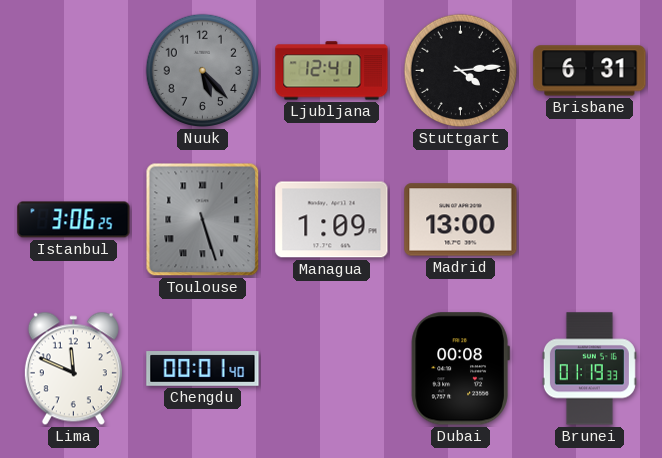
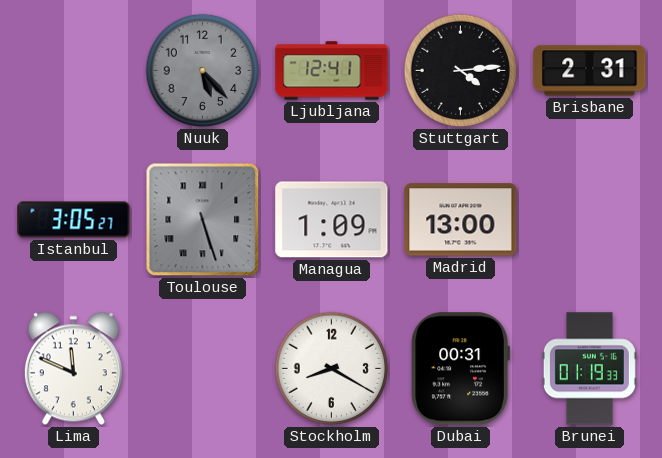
Brisbane: 6:31 -> 2:31
Istanbul: 3:06 -> 3:05
Chengdu: 00:01 -> none
Stockholm: none -> 8:20
Dubai: 00:08 -> 00:31
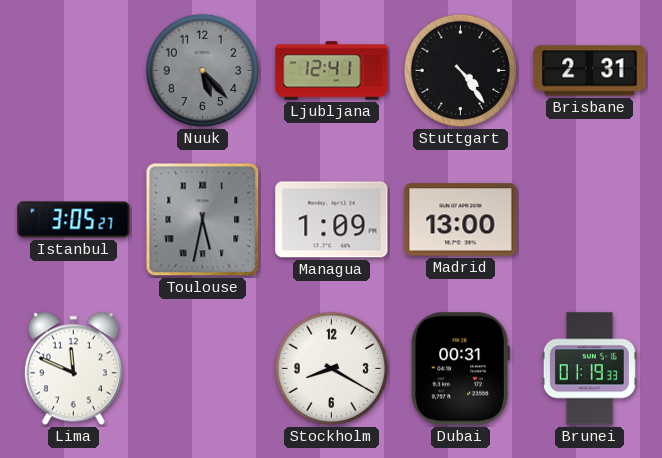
Stuttgart: 4:14 -> 4:24
Toulouse: 5:27 -> 5:32
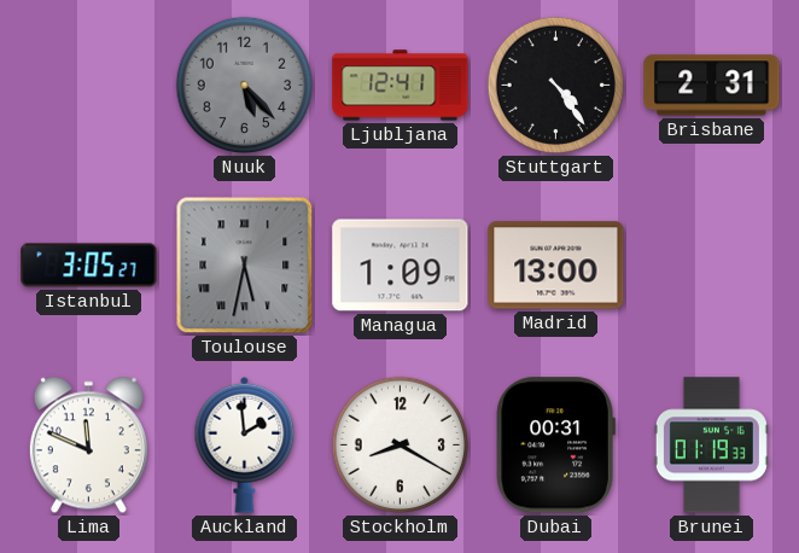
Auckland: none -> 1:59
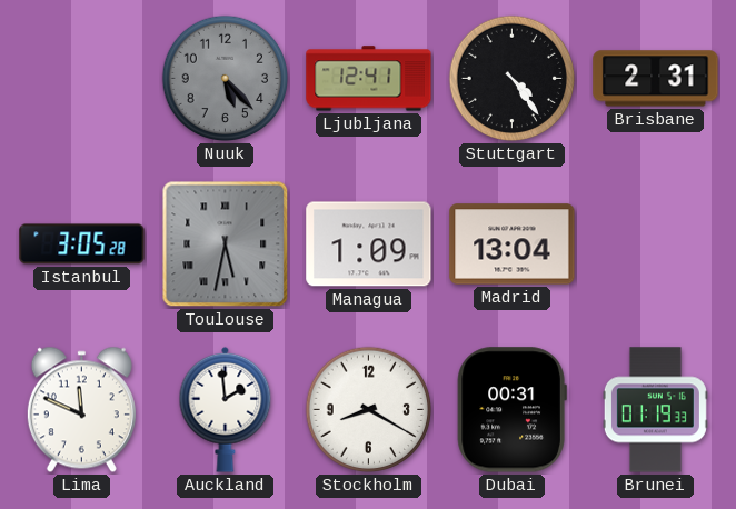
Istanbul: 3:05:27 -> 3:05:28
Madrid: 13:00 -> 13:04
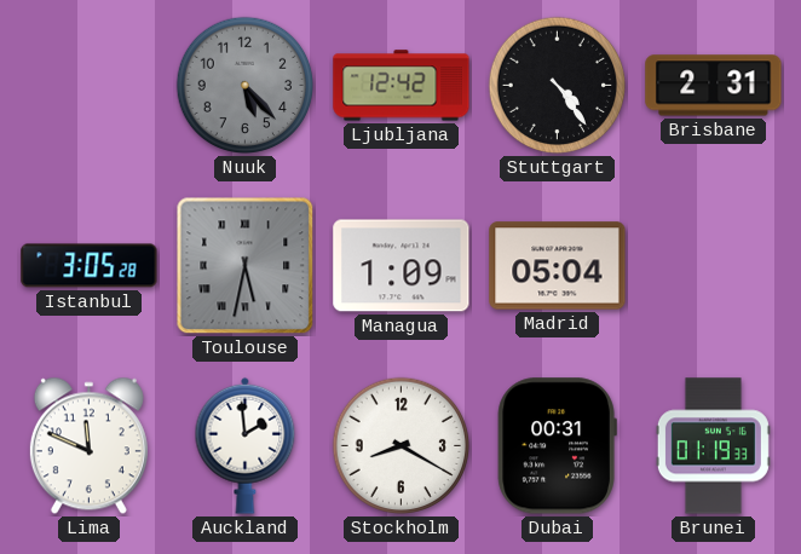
Ljubljana: 12:41 -> 12:42
Madrid: 13:04 -> 05:04
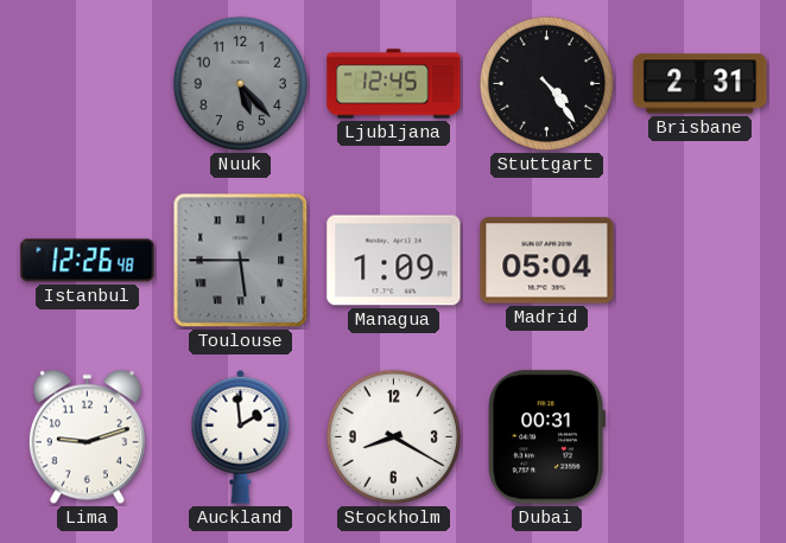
Ljubljana: 12:42 -> 12:45
Istanbul: 3:05 -> 12:26
Toulouse: 5:32 -> 5:45
Lima: 11:49 -> 9:12
Brunei: 01:19 -> none
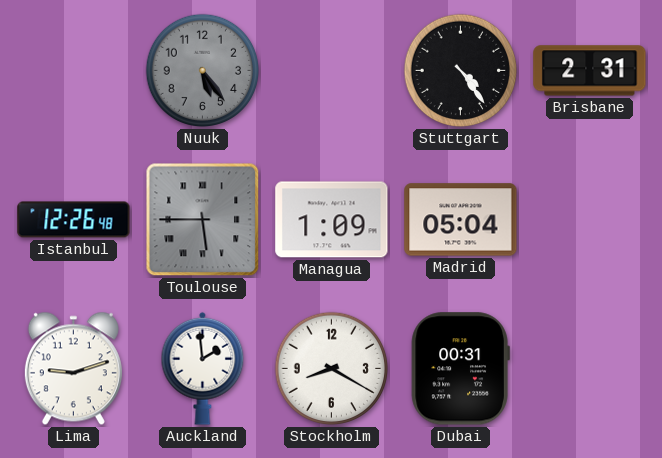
Nuuk: 5:23 -> 5:24
Ljubljana: 12:45 -> none
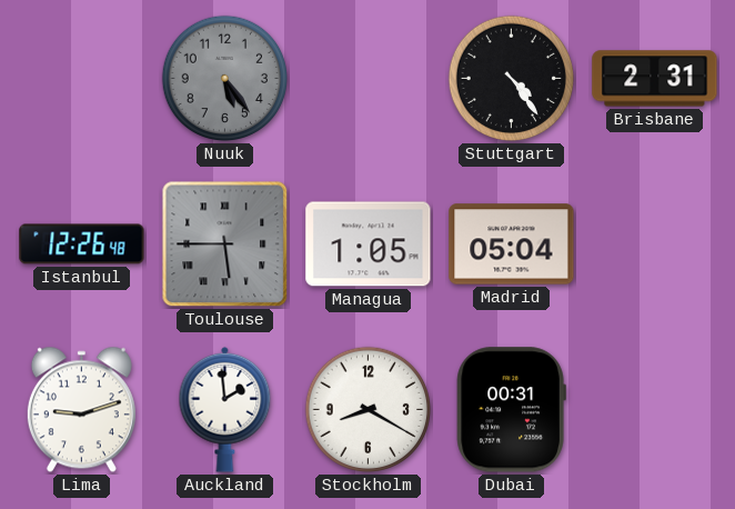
Managua: 1:09 -> 1:05
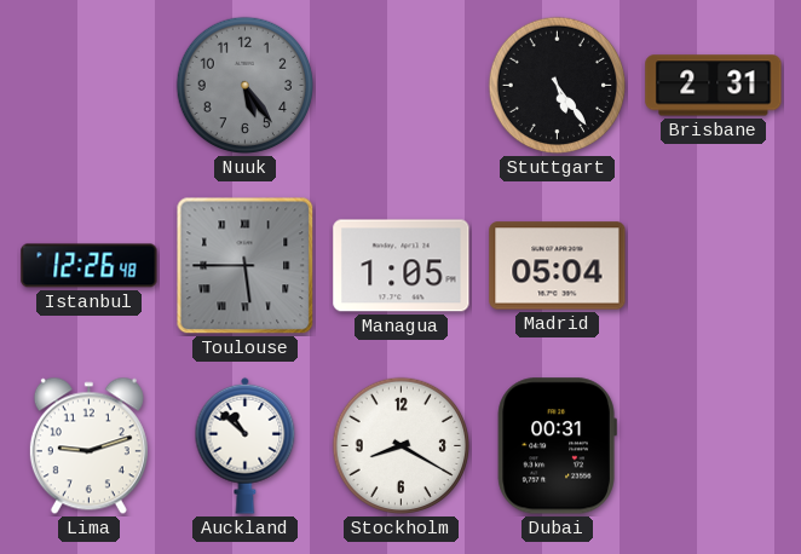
Stuttgart: 4:24 -> 5:24
Auckland: 1:59 -> 10:52
